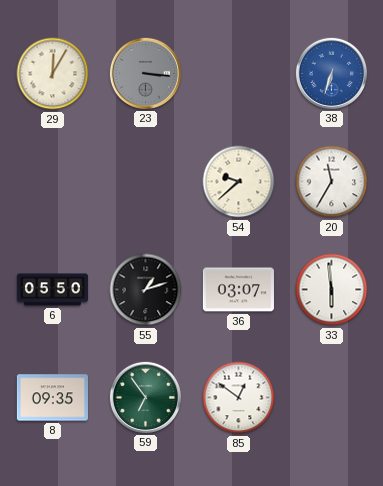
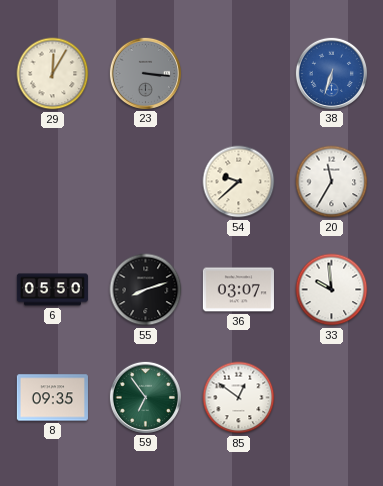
55: 1:12 -> 8:12
33: 5:59 -> 9:59
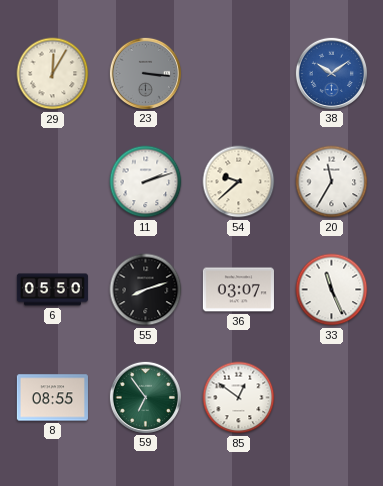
38: 6:33 -> 10:09
11: none -> 2:12
33: 9:59 -> 11:26
8: 09:35 -> 08:55
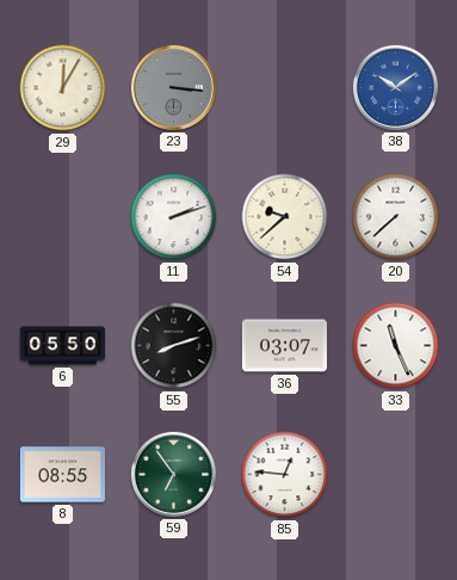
20: 11:35 -> 7:38
85: 12:51 -> 12:46
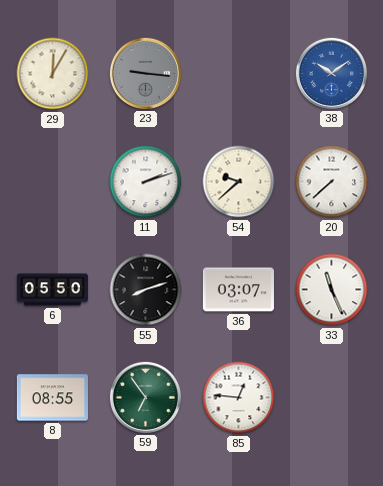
23: 3:16 -> 9:16
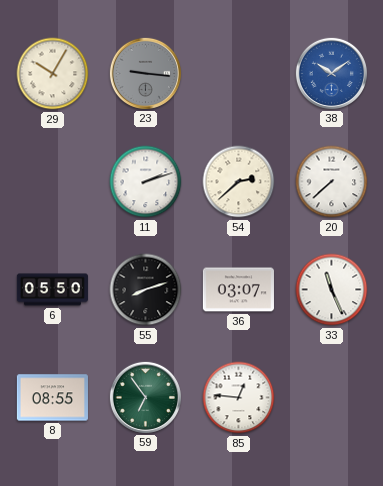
29: 12:05 -> 10:05
54: 9:38 -> 2:38
